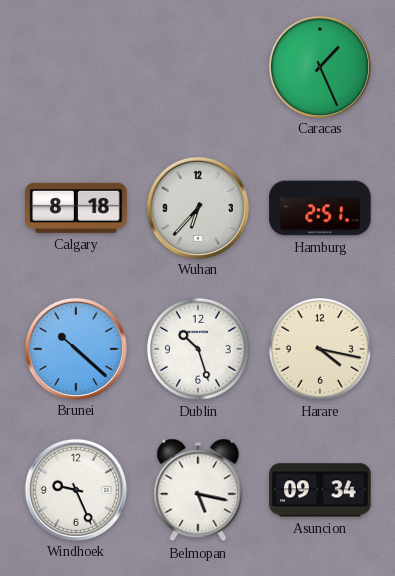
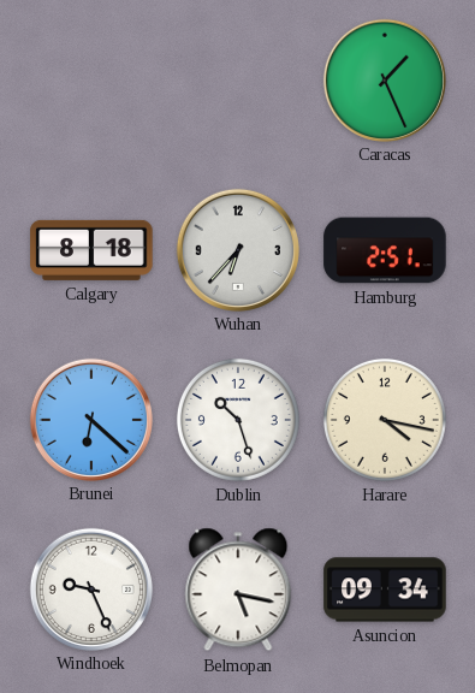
Brunei: 10:22 -> 6:22
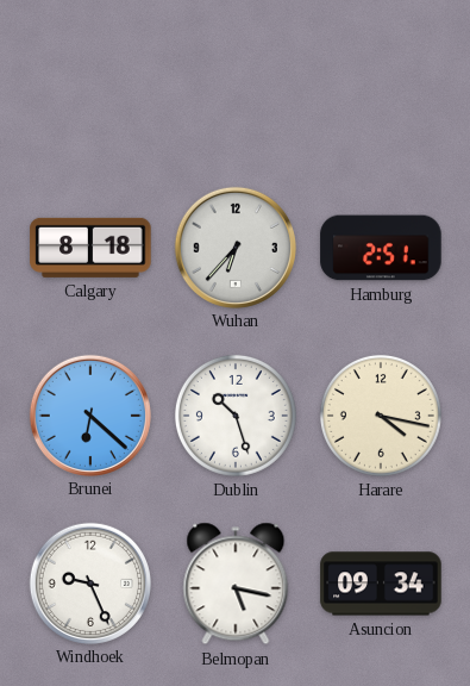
Caracas: 1:26 -> none
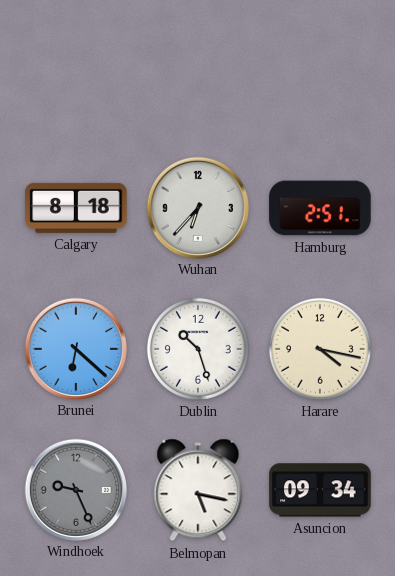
Windhoek dial: white -> grey
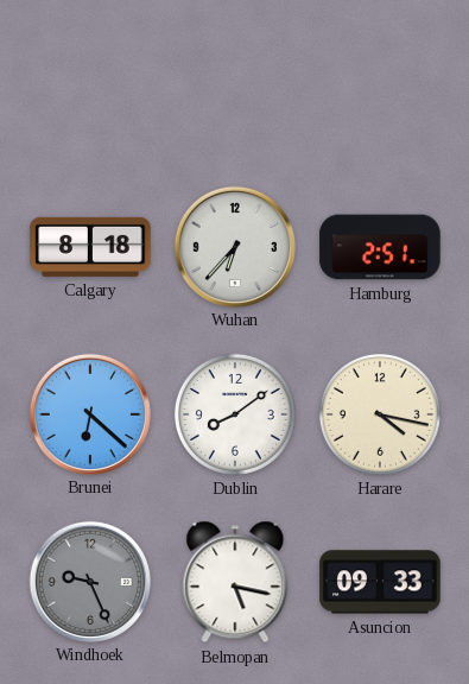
Dublin: 10:27 -> 8:09
Asuncion: 09:34 -> 09:33
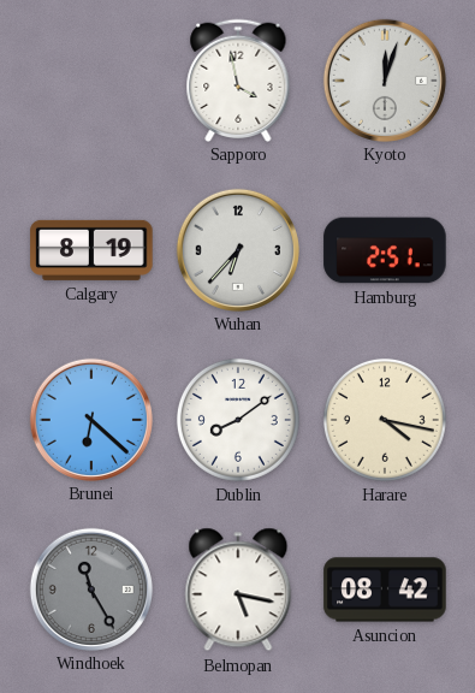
Sapporo: none -> 3:58
Kyoto: none -> 12:03
Calgary: 8:18 -> 8:19
Windhoek: 9:26 -> 11:25
Asuncion: 09:33 -> 08:42
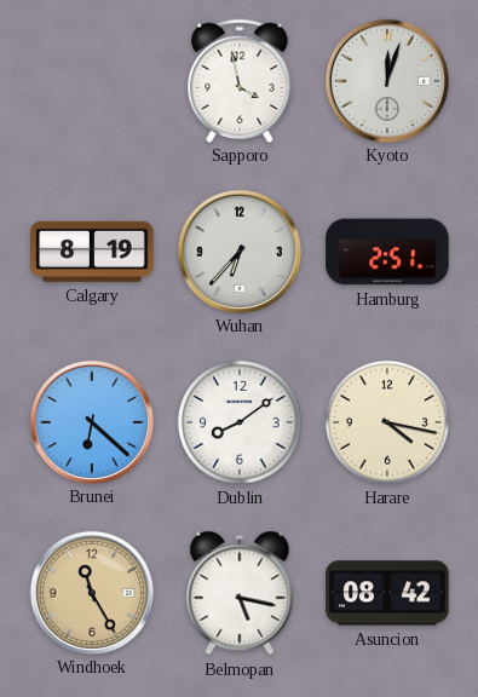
Windhoek dial: grey -> champagne
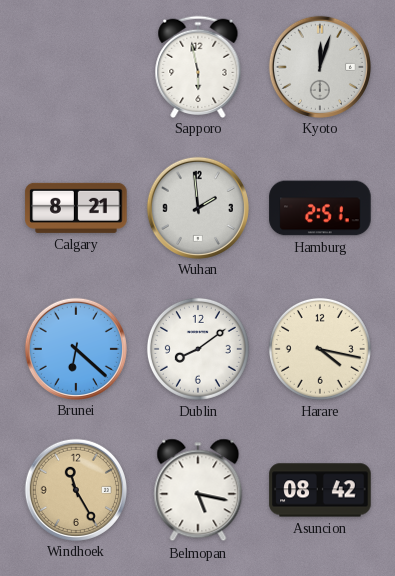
Sapporo: 3:58 -> 5:58
Calgary: 8:19 -> 8:21
Wuhan: 6:37 -> 1:59
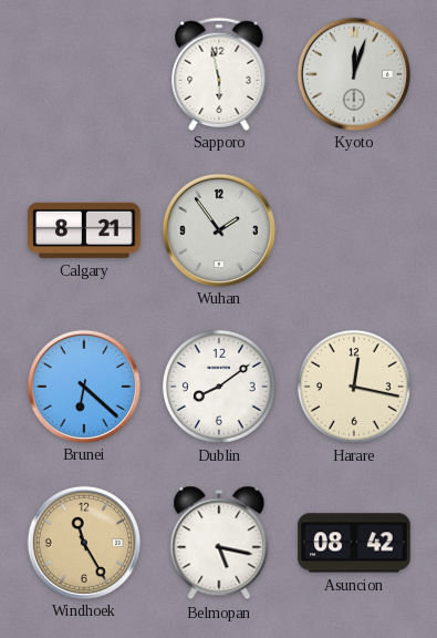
Wuhan: 1:59 -> 1:54
Hamburg: 2:51 -> none
Harare: 4:17 -> 12:17
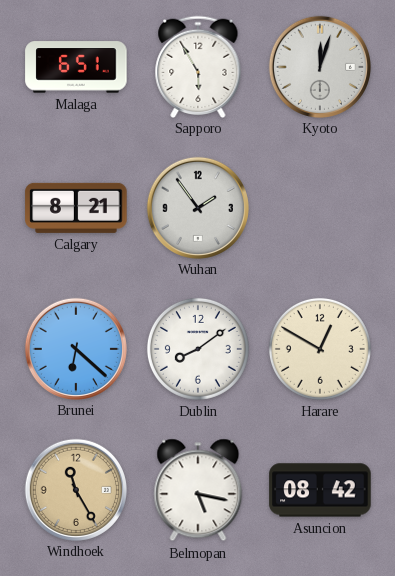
Malaga: none -> 6:51
Sapporo: 5:58 -> 5:55
Harare: 12:17 -> 12:50
